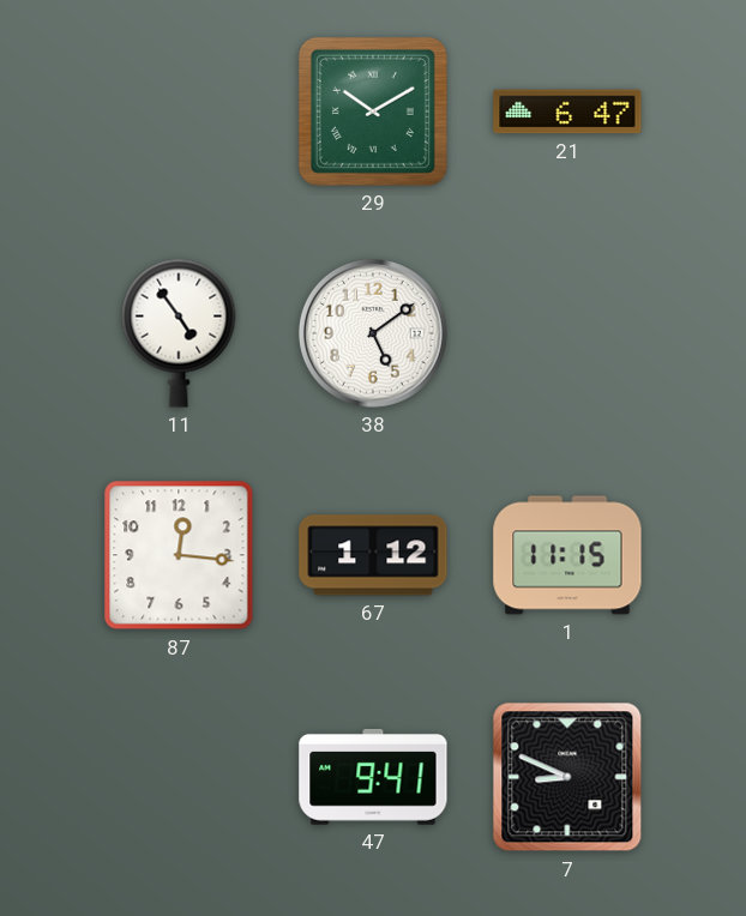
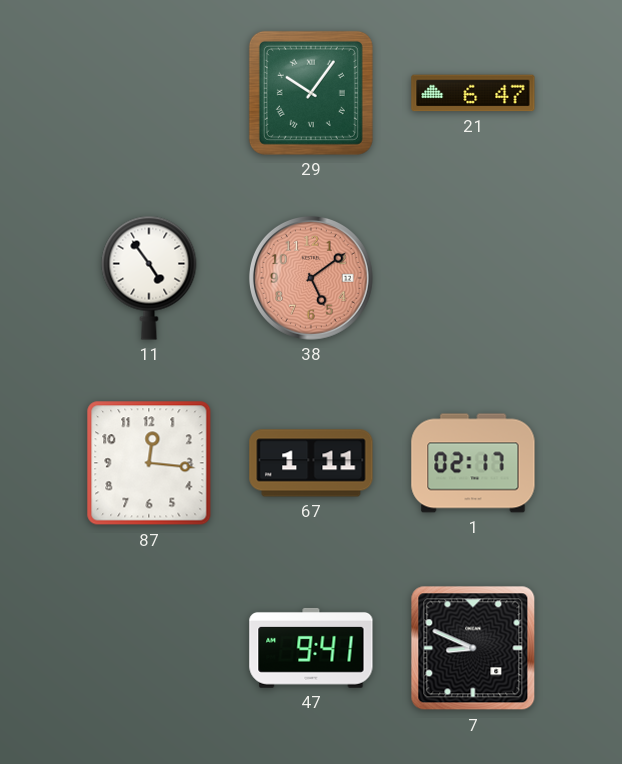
29: 10:10 -> 10:06
38 dial: white -> salmon
67: 1:12 -> 1:11
1: 11:15 -> 02:17
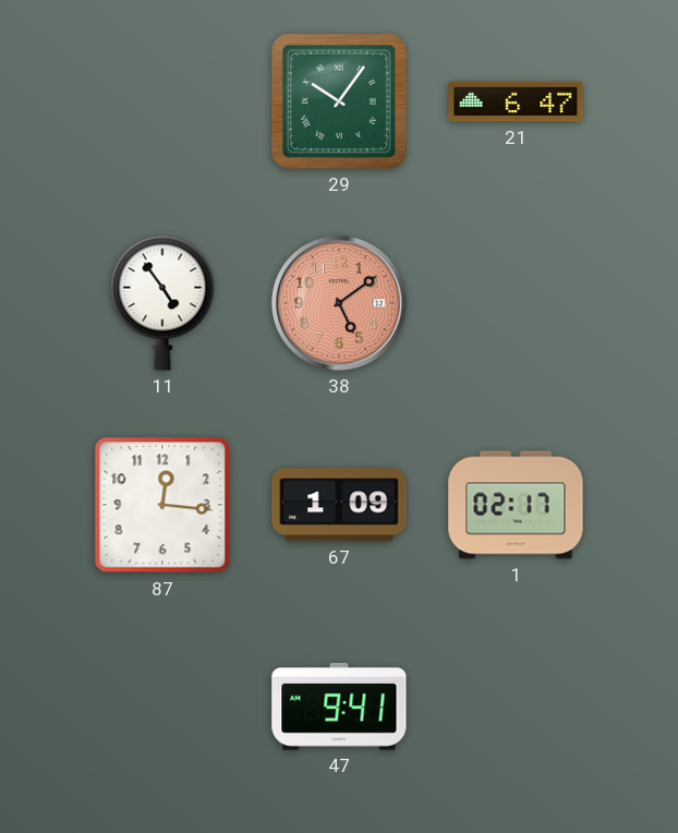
67: 1:11 -> 1:09
7: 8:49 -> none
